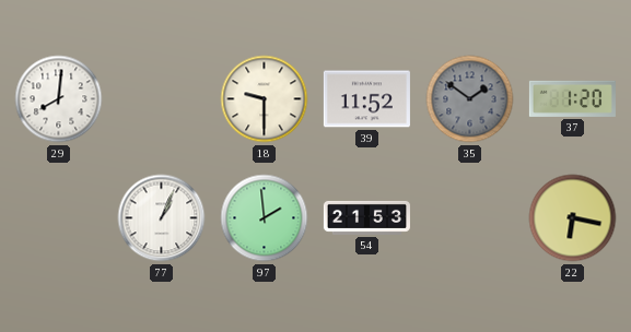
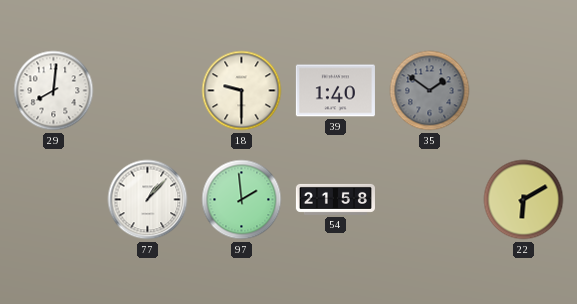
39: 11:52 -> 1:40
37: 1:20 -> none
77: 1:04 -> 1:07
54: 21:53 -> 21:58
22: 6:17 -> 6:10
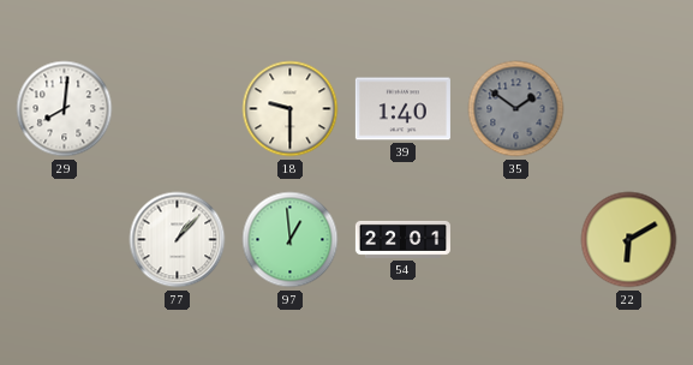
97: 1:59 -> 12:59
54: 21:58 -> 22:01
